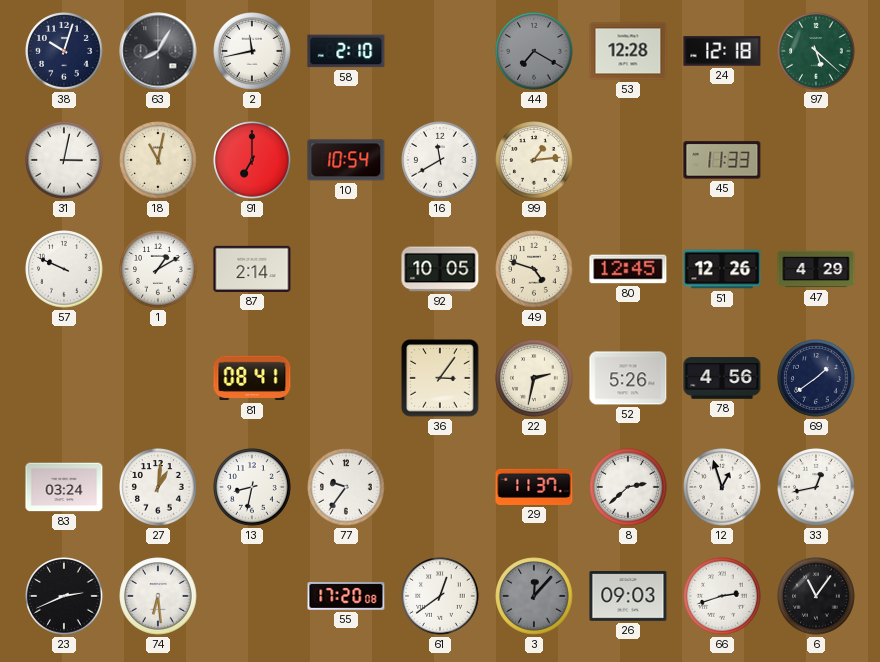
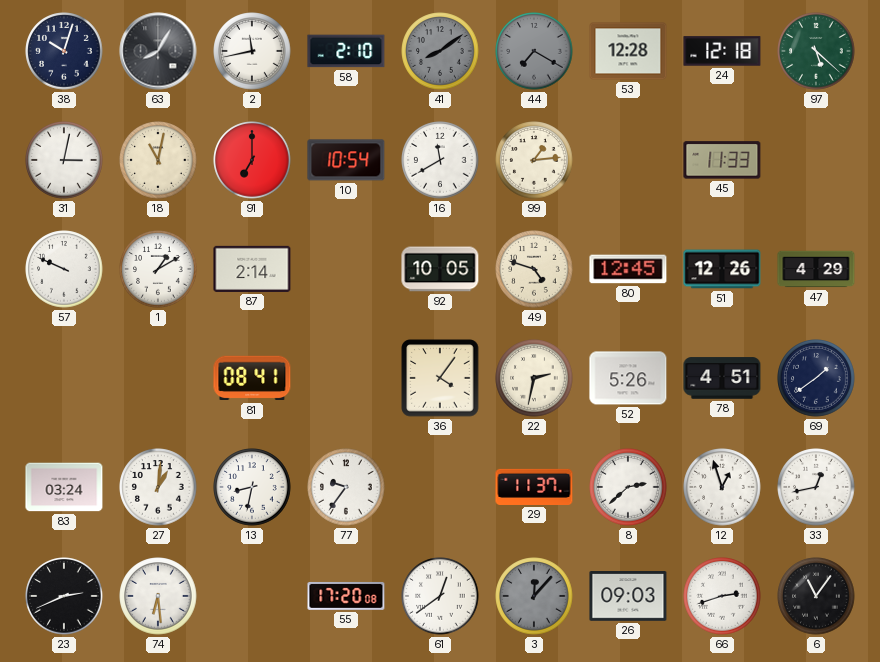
41: none -> 8:09
36: 3:06 -> 4:06
78: 4:56 -> 4:51
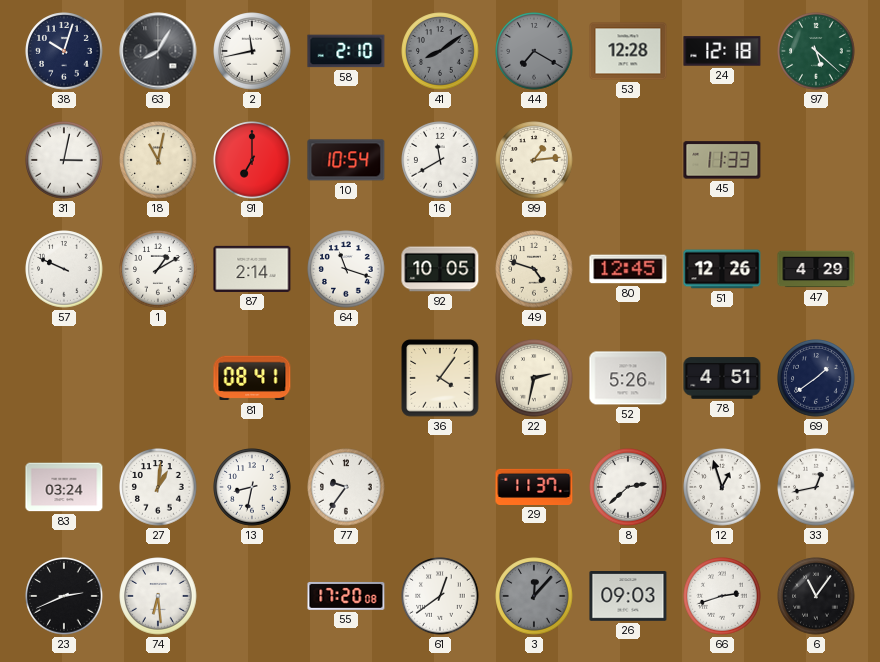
64: none -> 11:18
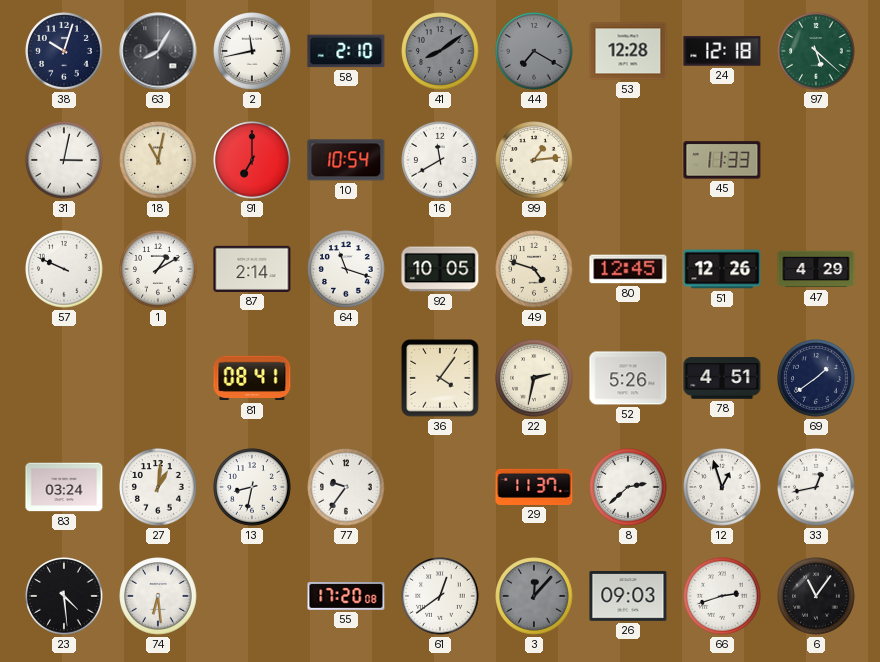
23: 2:41 -> 4:29
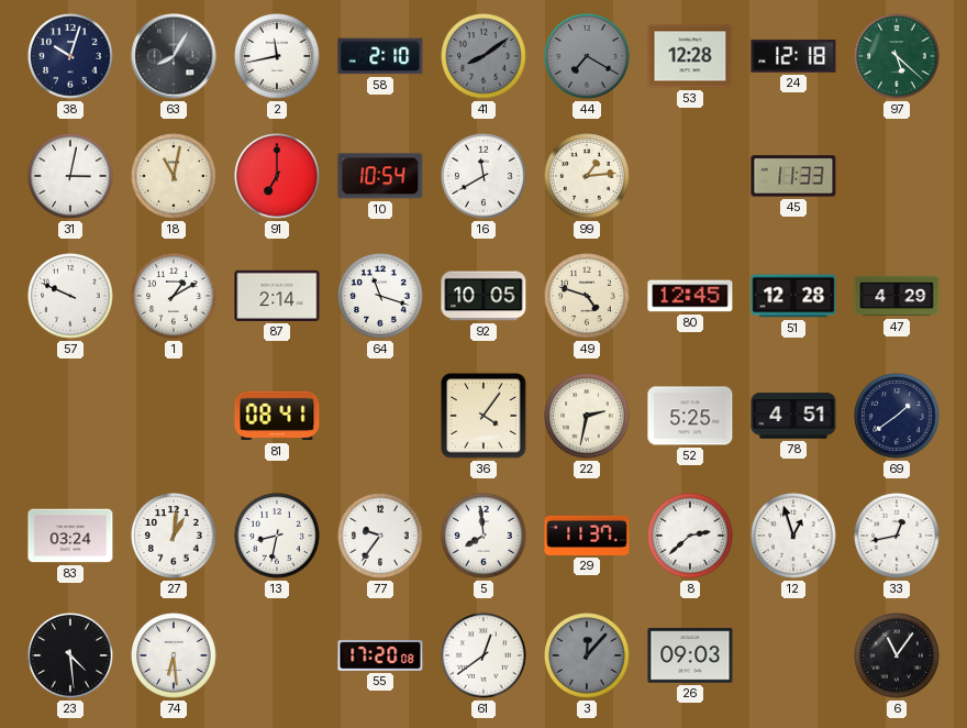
51: 12:26 -> 12:28
52: 5:26 -> 5:25
5: none -> 7:59
66: 2:42 -> none
